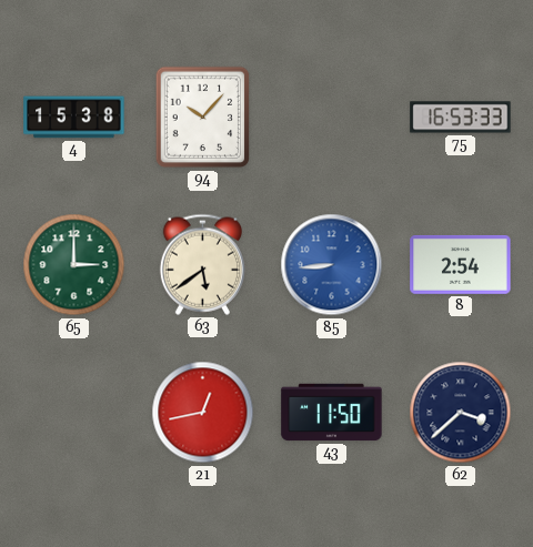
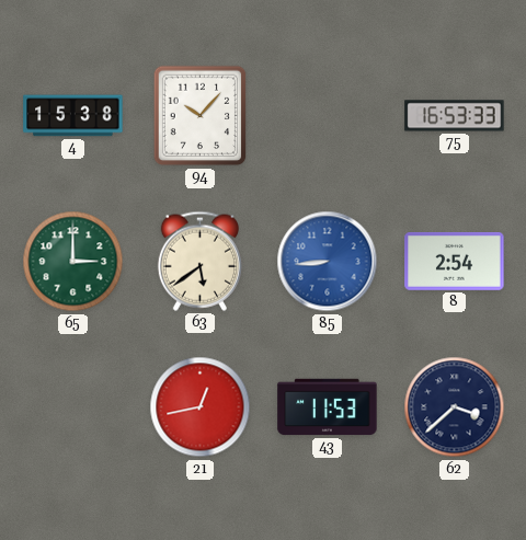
43: 11:50 -> 11:53
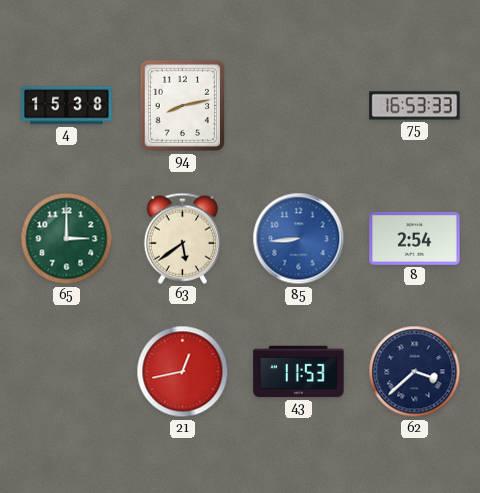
94: 10:07 -> 8:13
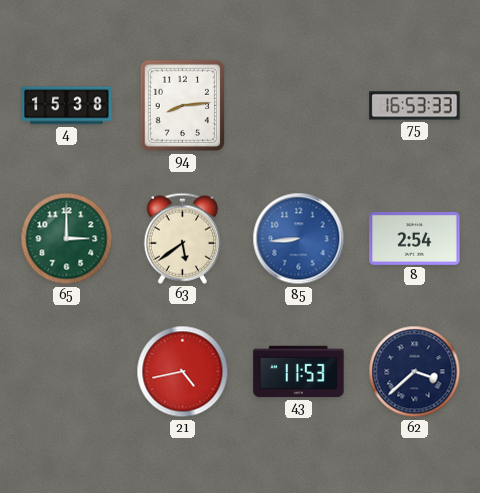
94: 8:13 -> 8:14
21: 12:43 -> 4:43
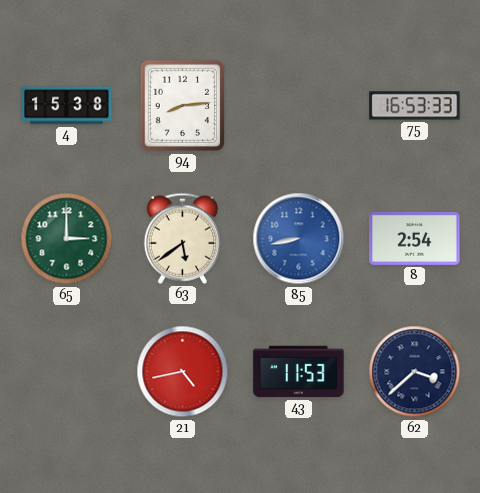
85: 8:44 -> 8:43
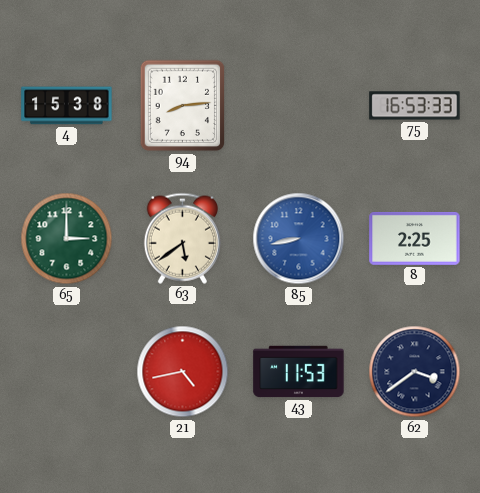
8: 2:54 -> 2:25
62: 3:38 -> 3:39
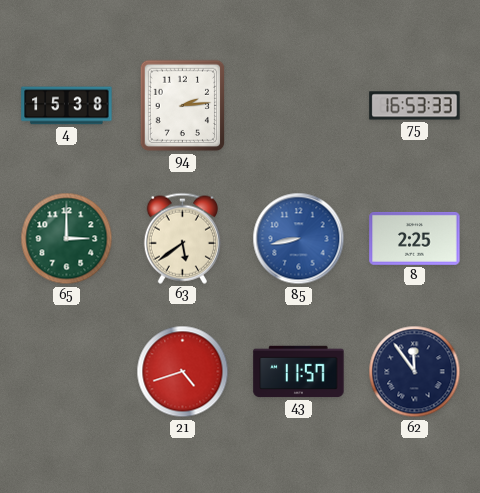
94: 8:14 -> 2:14
21: 4:43 -> 4:42
43: 11:53 -> 11:57
62: 3:39 -> 11:54
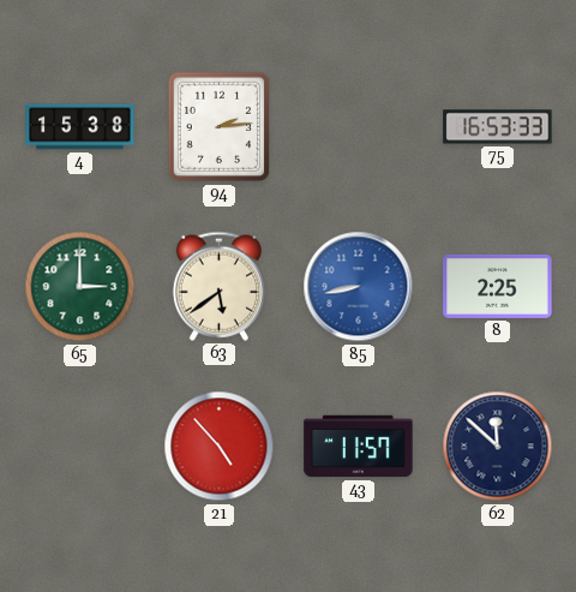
21: 4:42 -> 4:53
62: 11:54 -> 11:52
